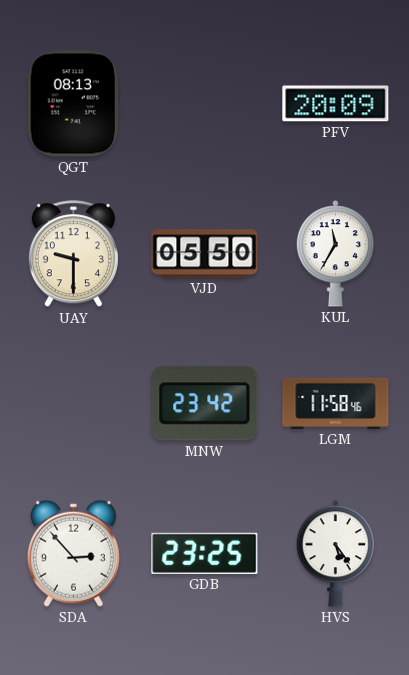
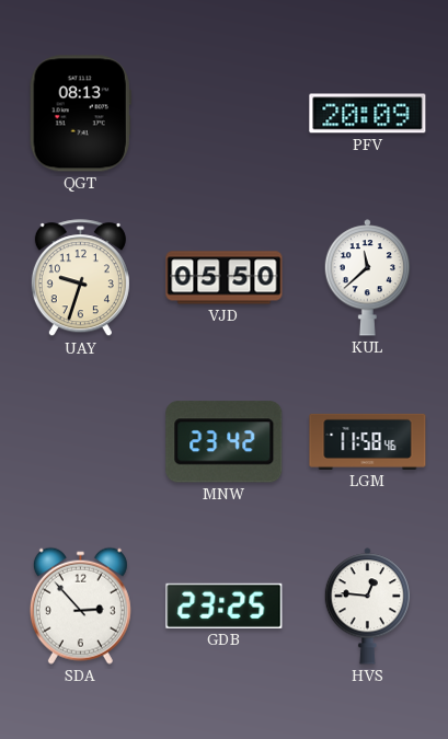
UAY: 9:30 -> 9:33
KUL: 11:35 -> 11:38
HVS: 5:24 -> 12:46
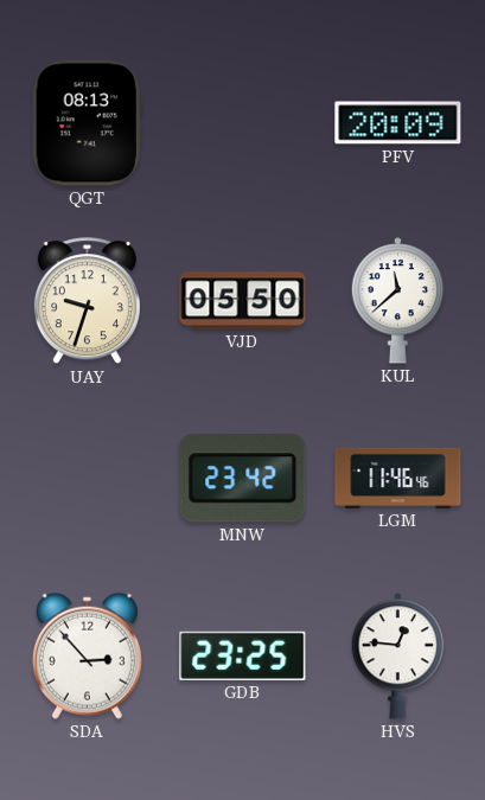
LGM: 11:58 -> 11:46
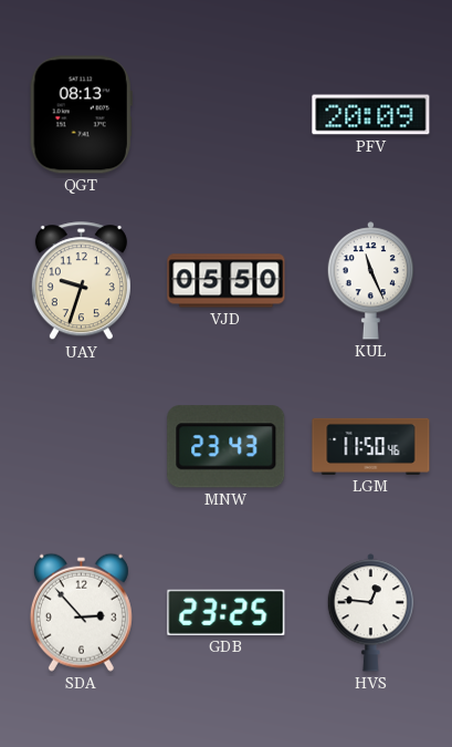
KUL: 11:38 -> 11:26
MNW: 23:42 -> 23:43
LGM: 11:46 -> 11:50
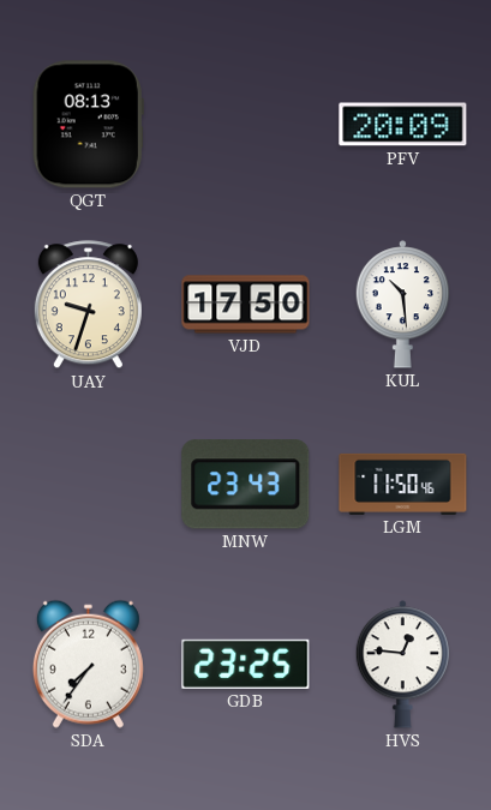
VJD: 05:50 -> 17:50
KUL: 11:26 -> 10:29
SDA: 2:53 -> 7:36
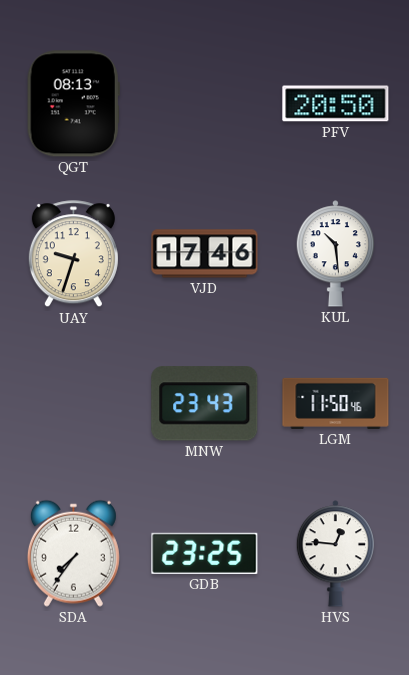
PFV: 20:09 -> 20:50
VJD: 17:50 -> 17:46
